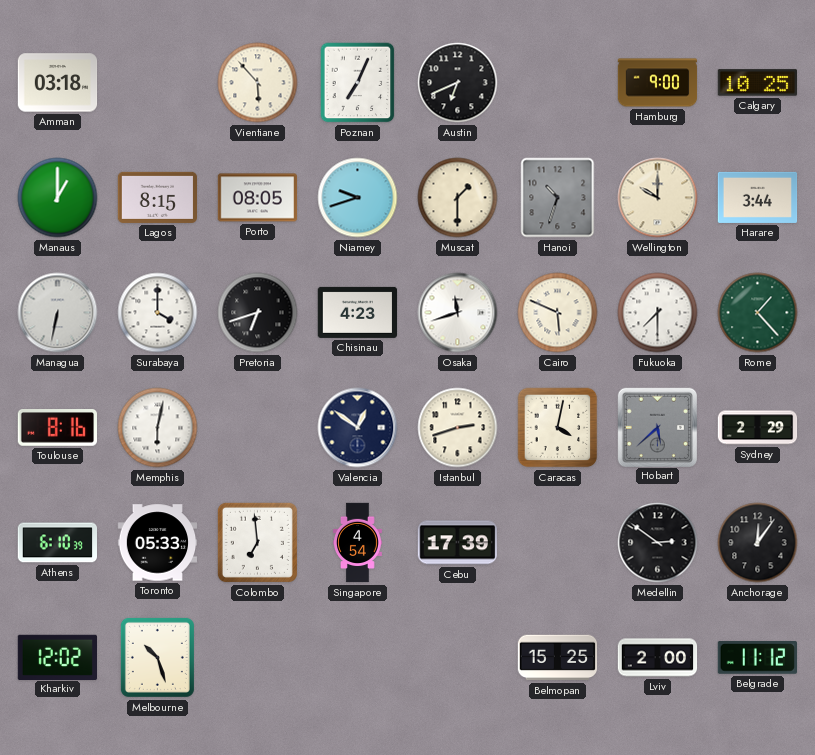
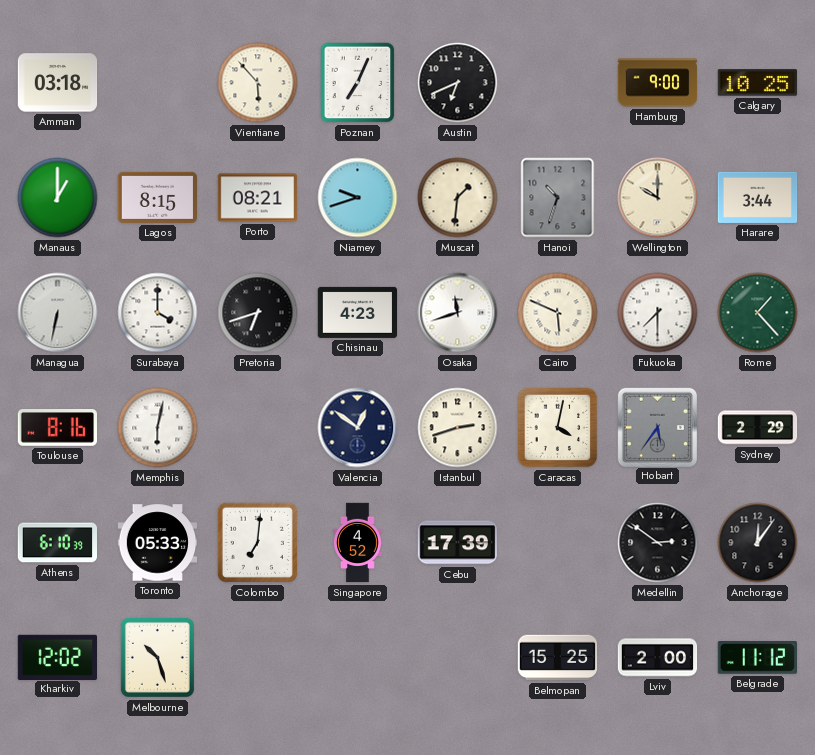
Porto: 08:05 -> 08:21
Muscat: 1:30 -> 1:31
Hobart: 5:38 -> 5:36
Colombo: 6:59 -> 7:01
Singapore: 4:54 -> 4:52
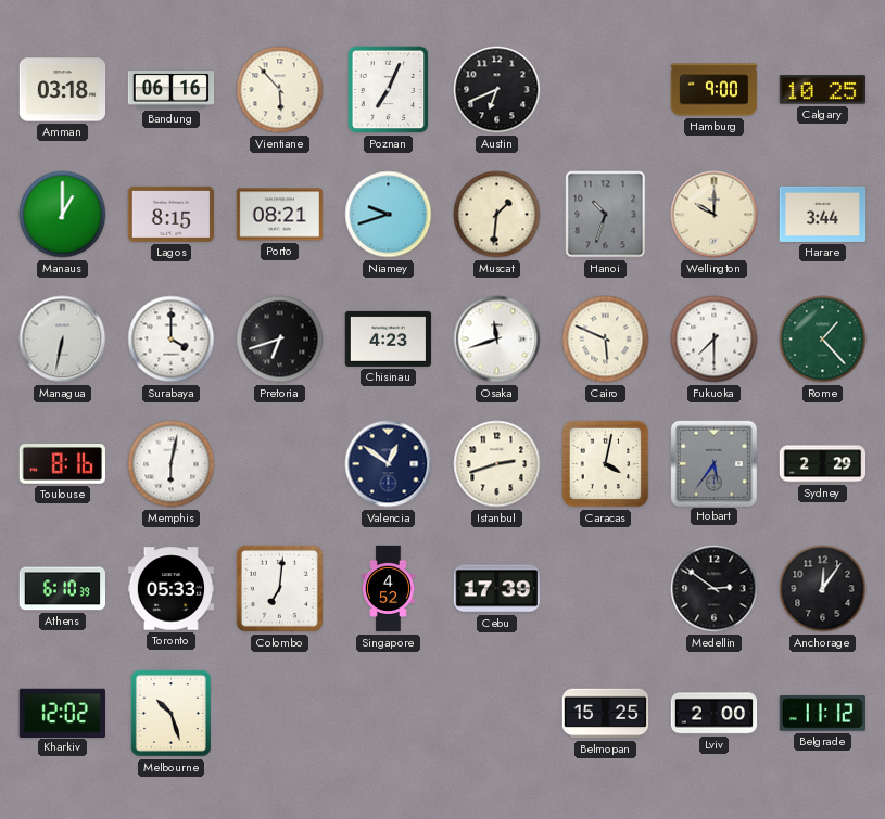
Bandung: none -> 06:16
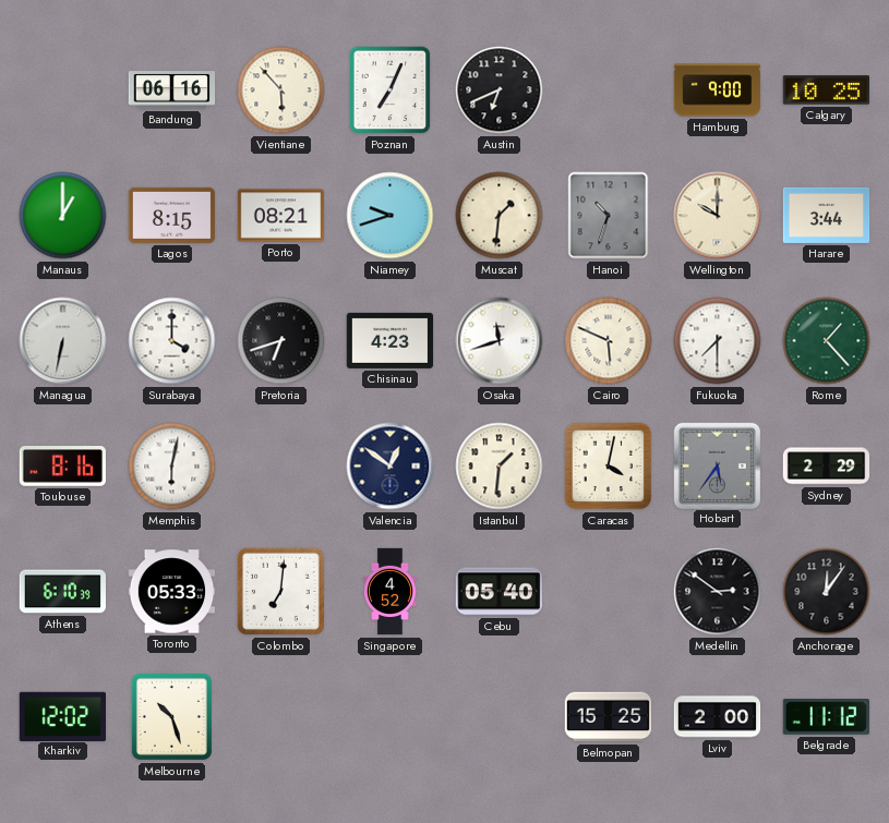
Amman: 03:18 -> none
Istanbul: 2:42 -> 1:31
Cebu: 17:39 -> 05:40
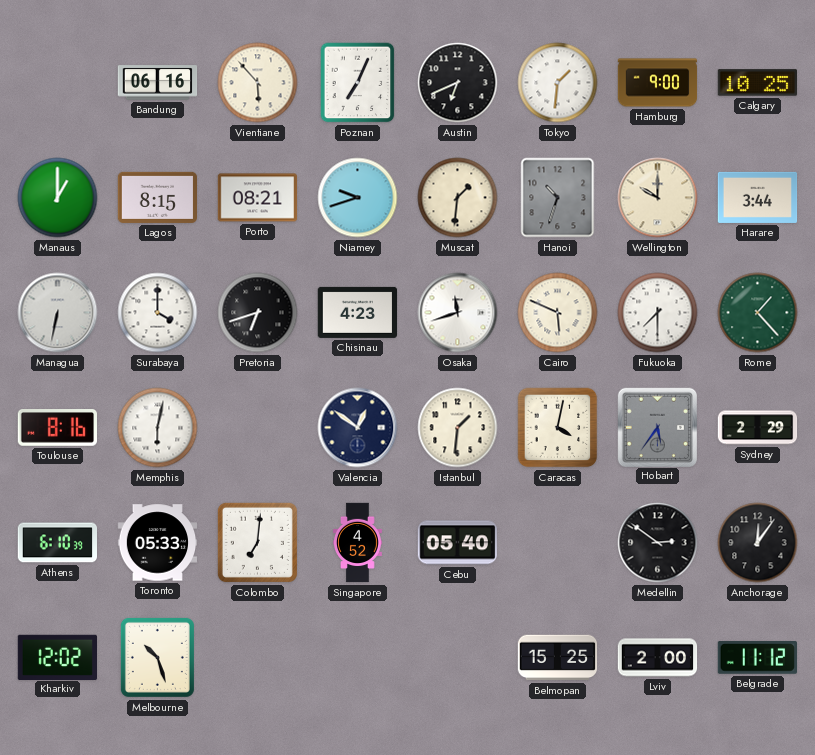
Tokyo: none -> 1:31
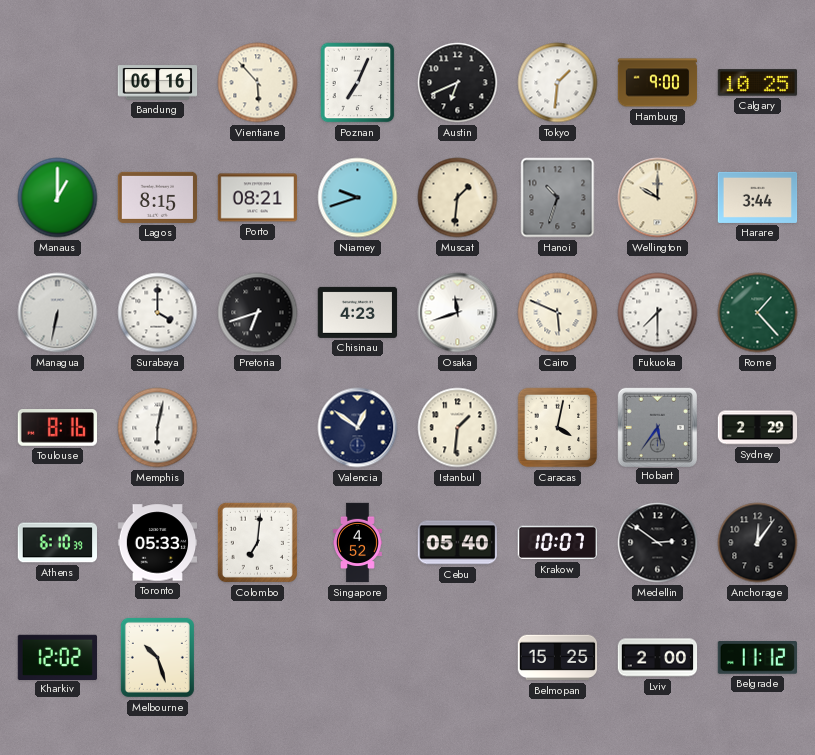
Krakow: none -> 10:07
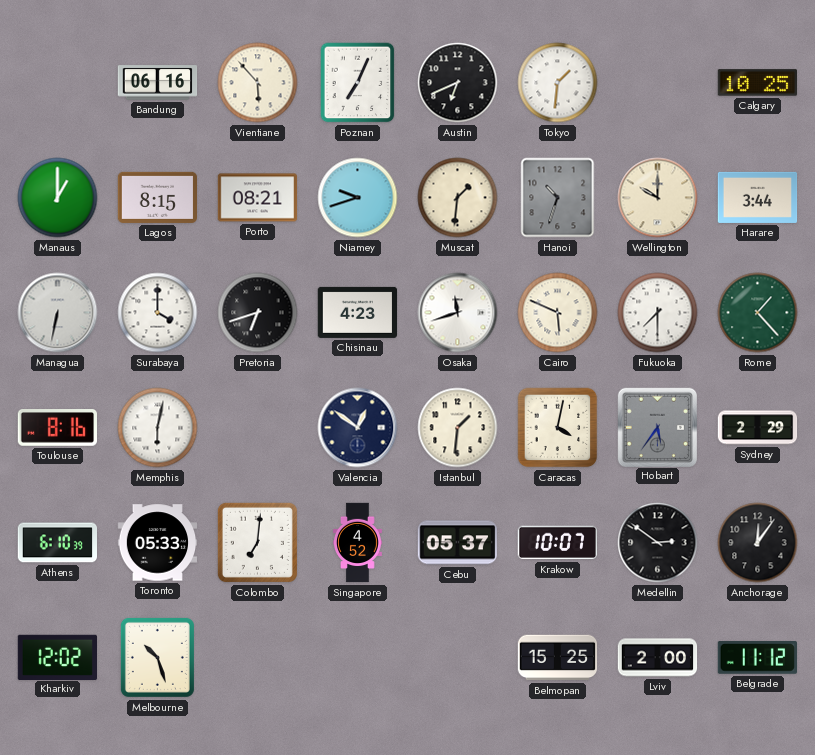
Hamburg: 9:00 -> none
Cebu: 05:40 -> 05:37
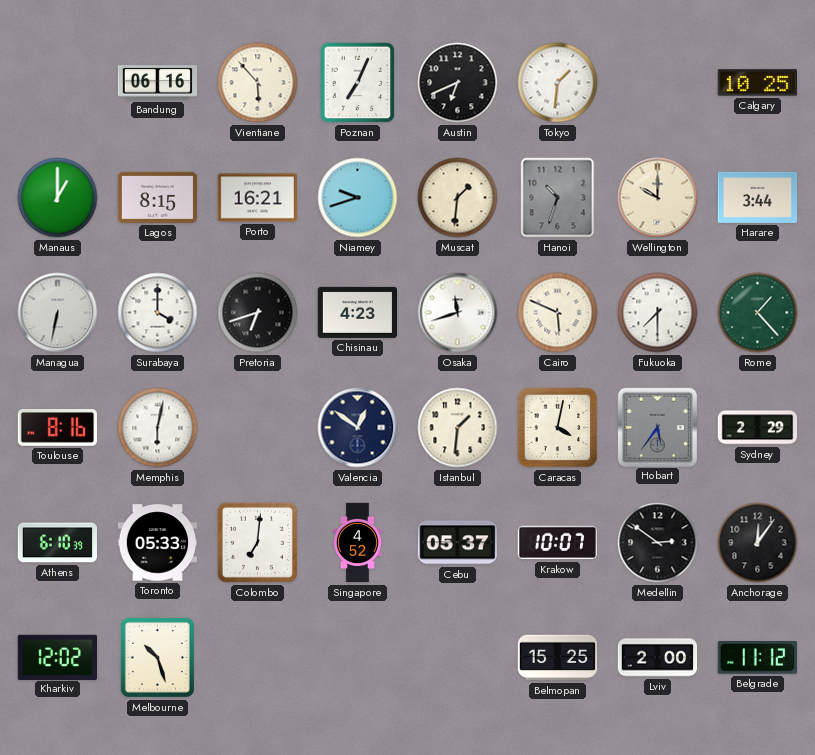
Porto: 08:21 -> 16:21
